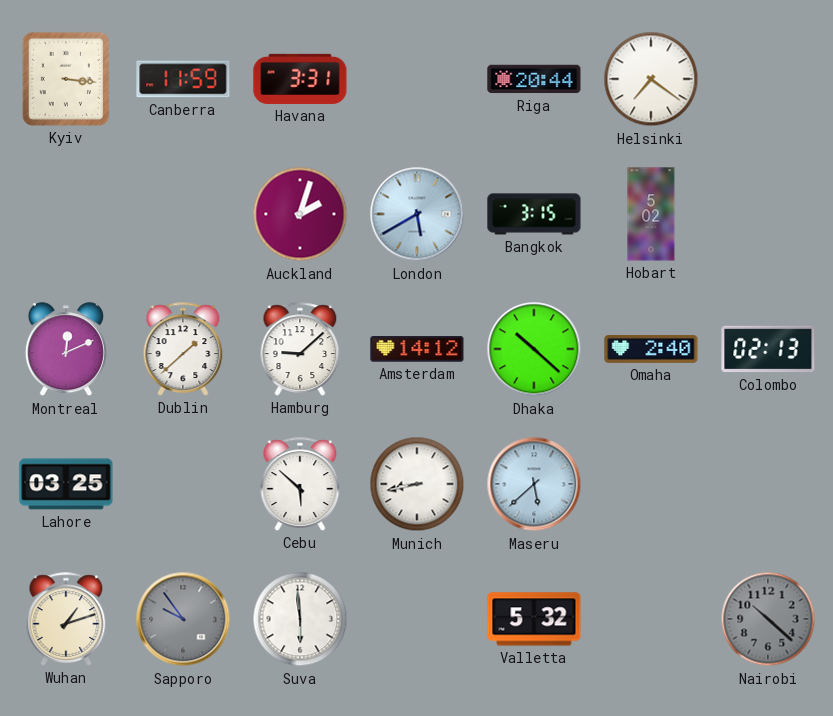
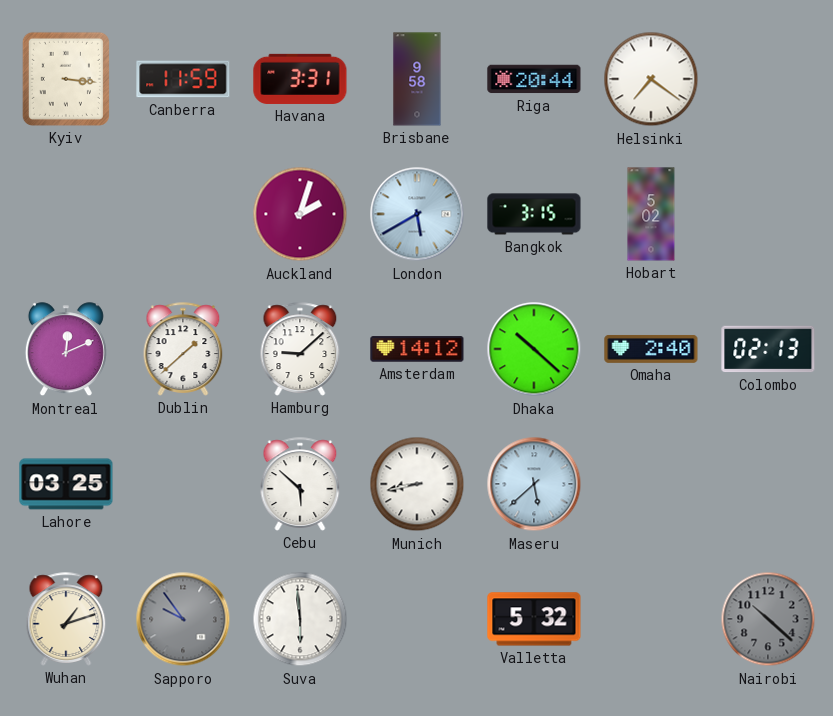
Brisbane: none -> 9:58
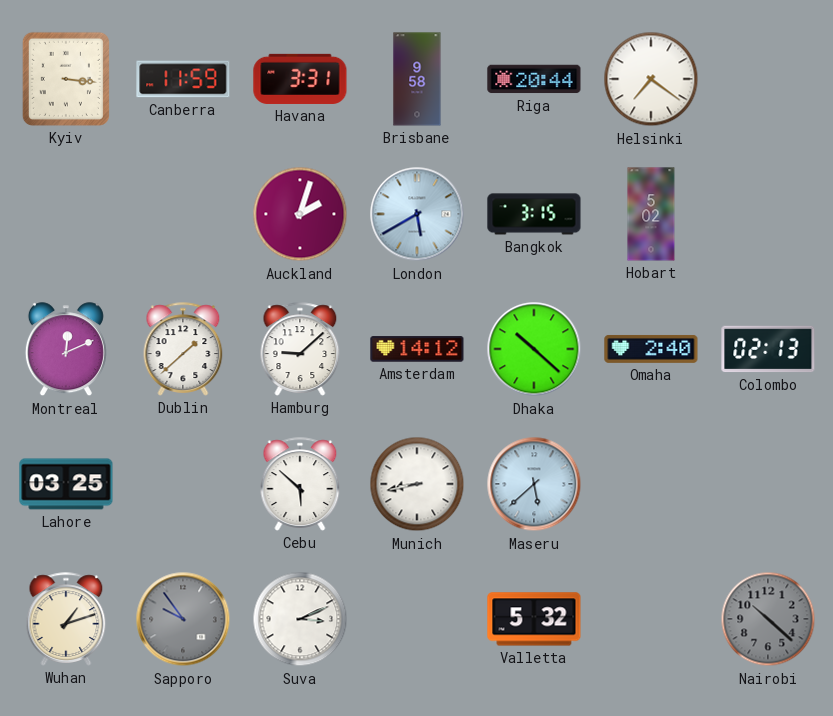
Suva: 5:59 -> 3:11
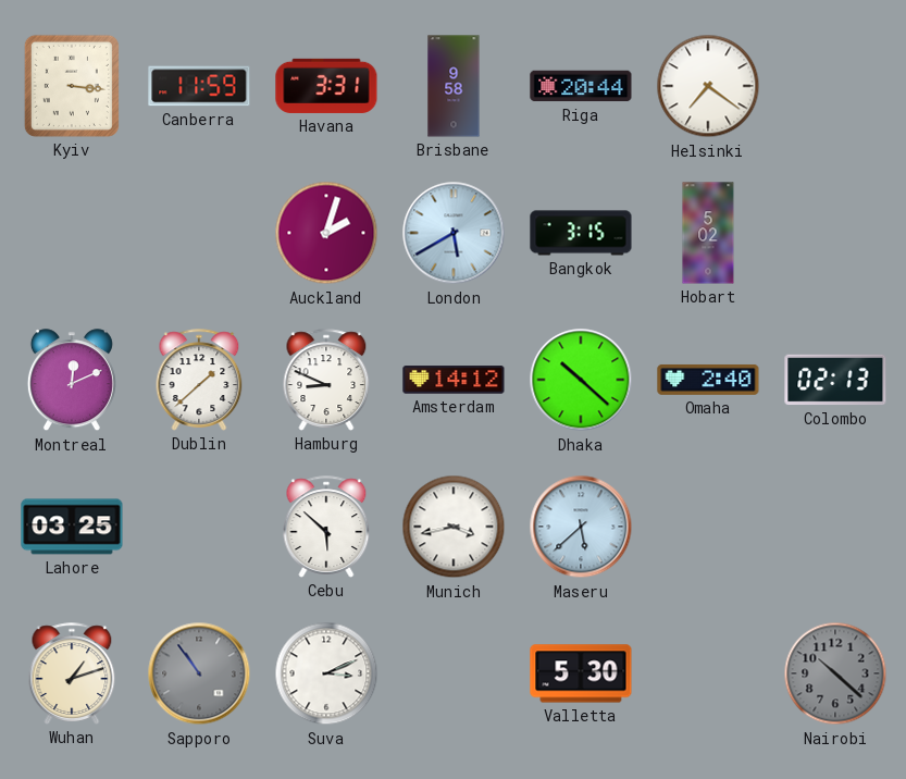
Hamburg: 9:08 -> 8:49
Munich: 8:43 -> 3:43
Sapporo: 9:54 -> 10:54
Valletta: 5:32 -> 5:30
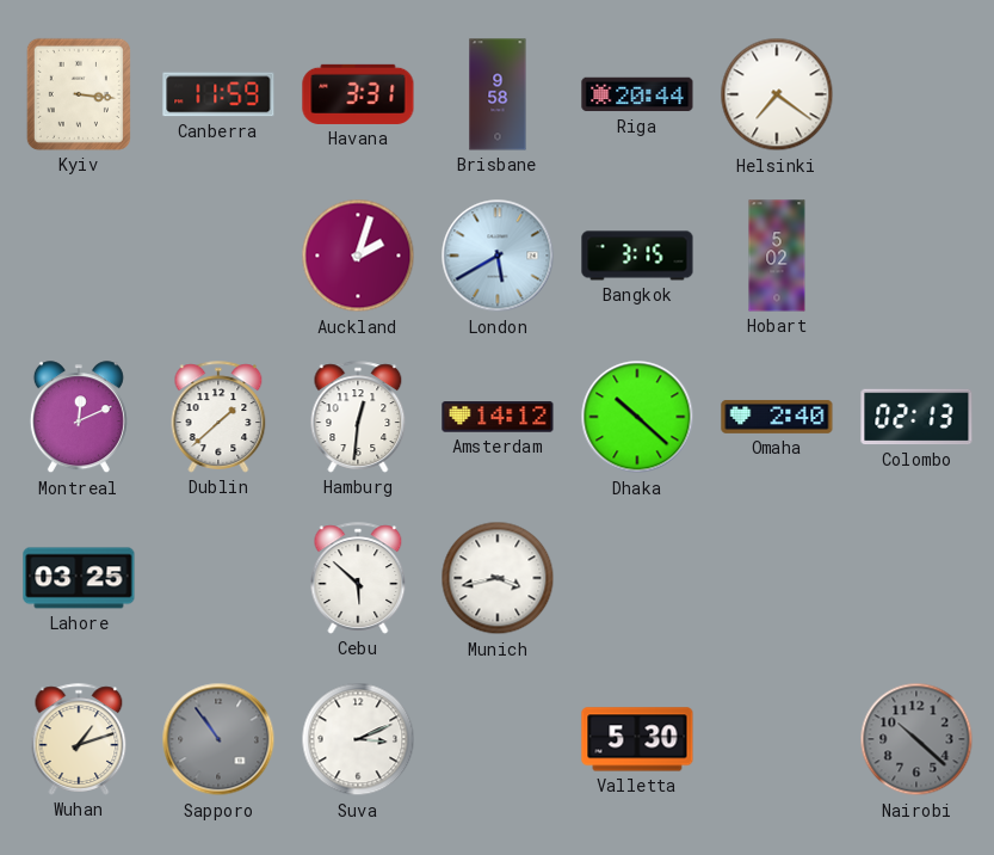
Hamburg: 8:49 -> 12:31
Maseru: 5:38 -> none
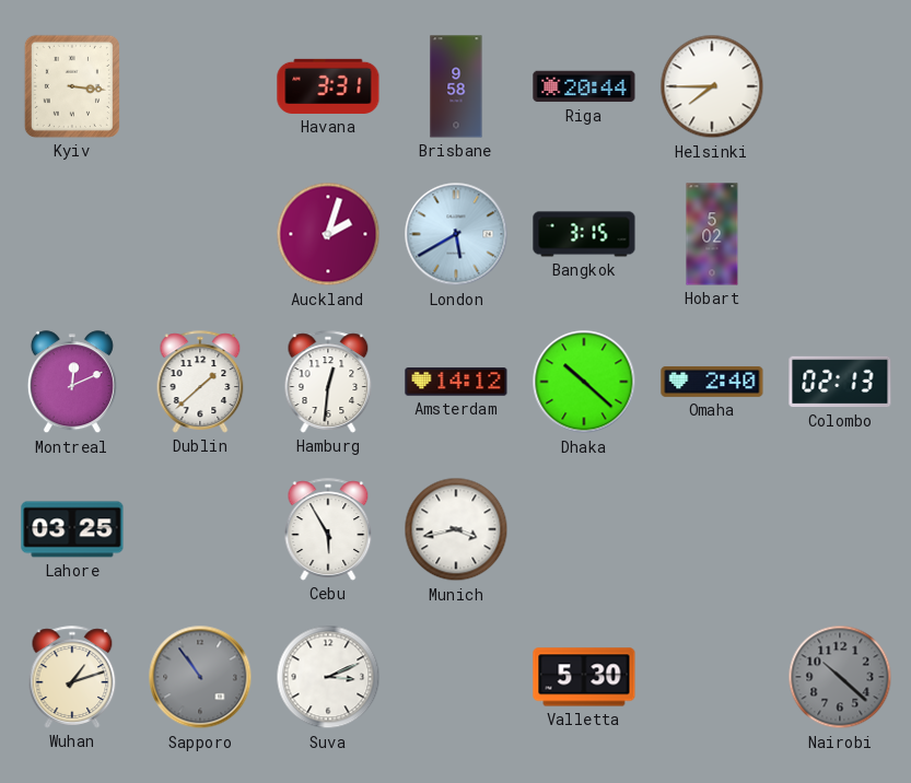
Canberra: 11:59 -> none
Helsinki: 7:21 -> 7:45
Cebu: 5:52 -> 5:55
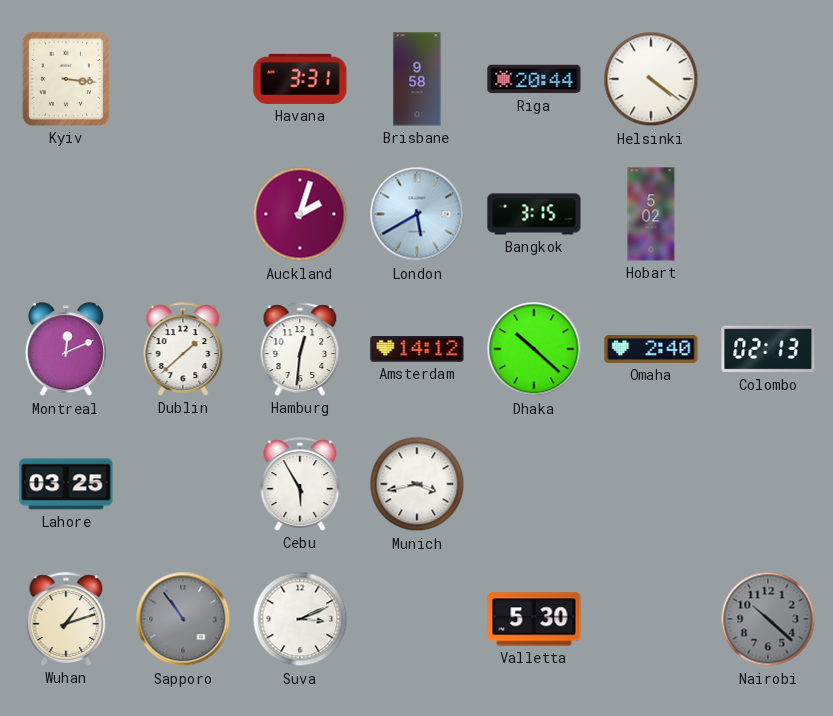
Helsinki: 7:45 -> 4:21
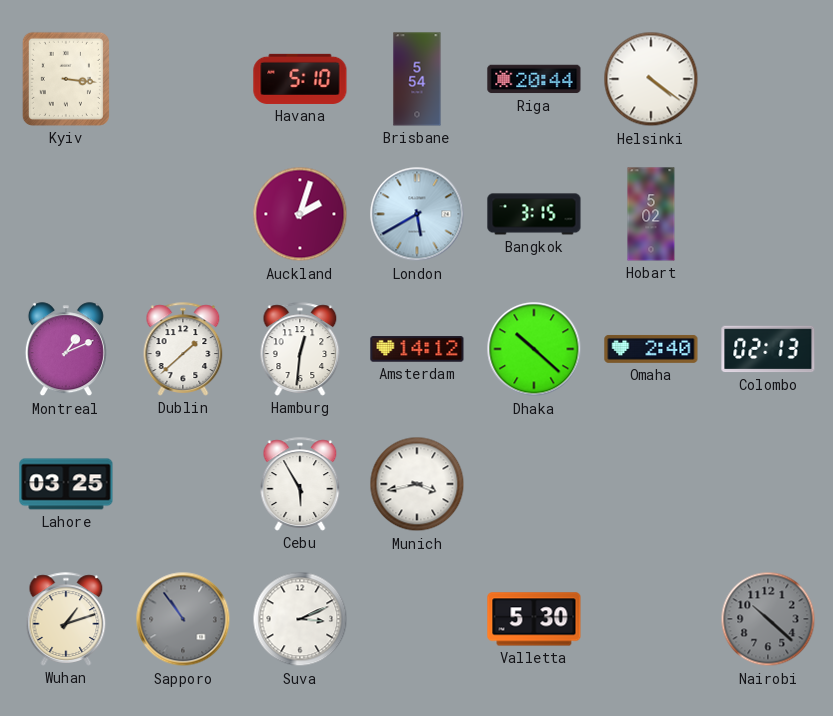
Havana: 3:31 -> 5:10
Brisbane: 9:58 -> 5:54
Montreal: 12:11 -> 1:11
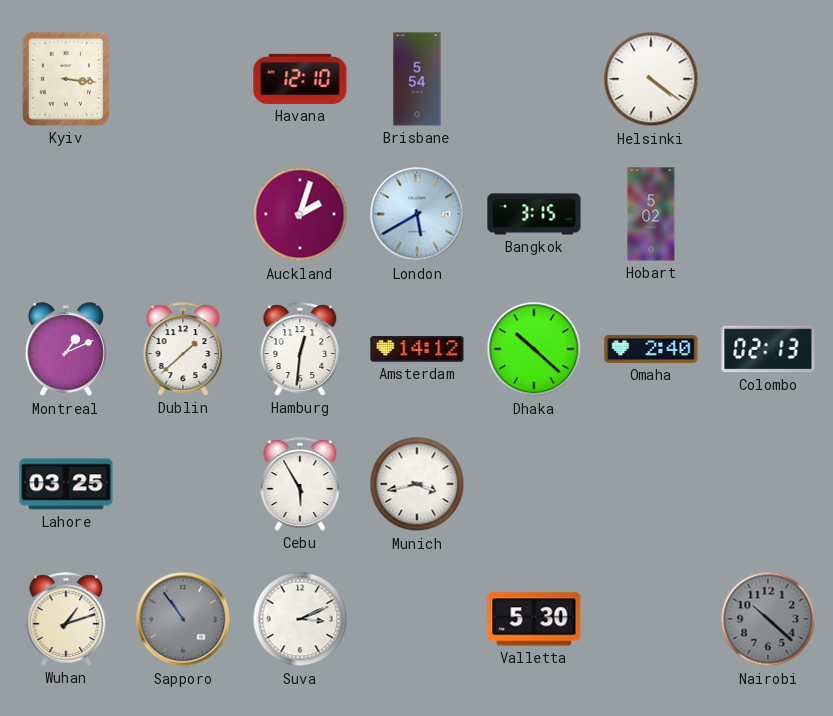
Havana: 5:10 -> 12:10
Riga: 20:44 -> none
